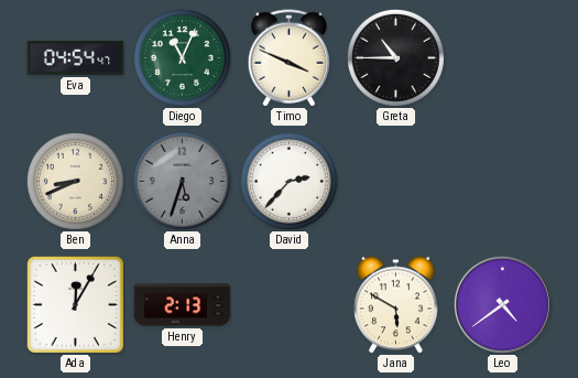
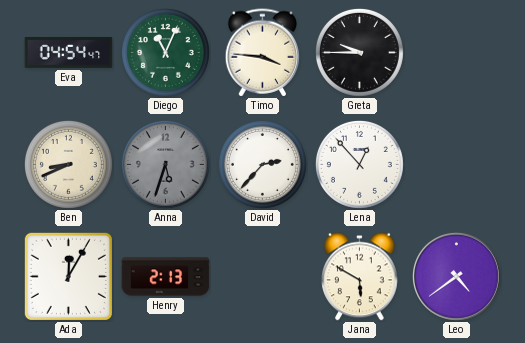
Timo: 3:49 -> 3:46
Greta: 10:45 -> 9:45
Lena: none -> 12:53
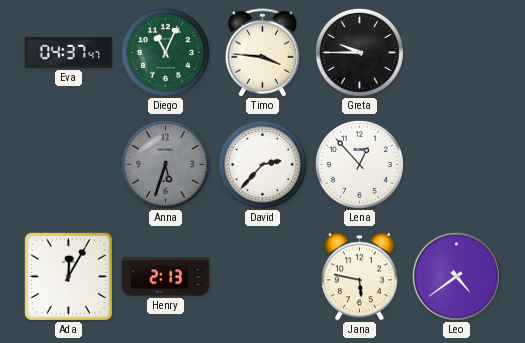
Eva: 04:54 -> 04:37
Ben: 8:41 -> none
Jana: 5:50 -> 5:47
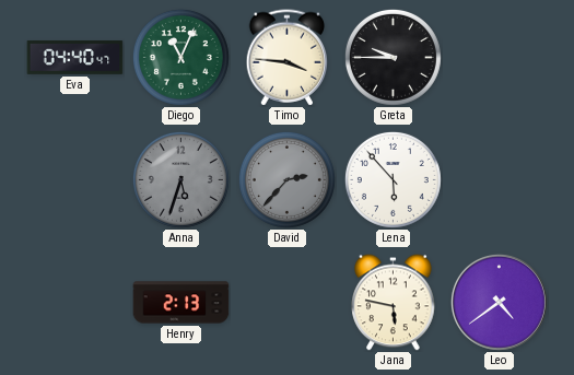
Eva: 04:37 -> 04:40
David dial: white -> grey
Lena: 12:53 -> 5:53
Ada: 12:05 -> none
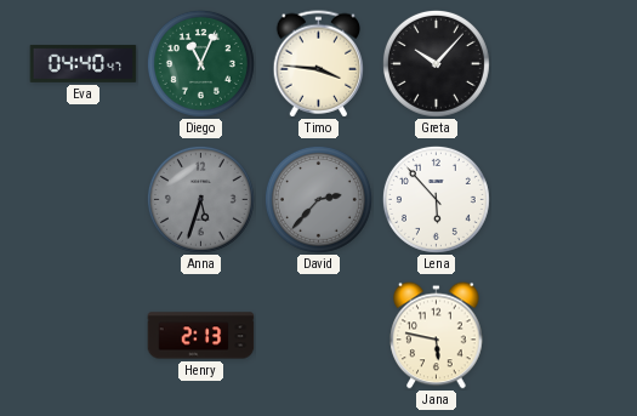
Greta: 9:45 -> 10:07
Leo: 4:39 -> none
